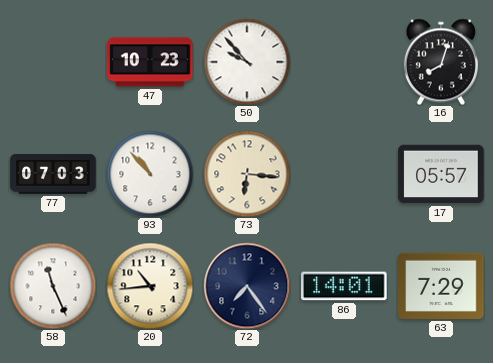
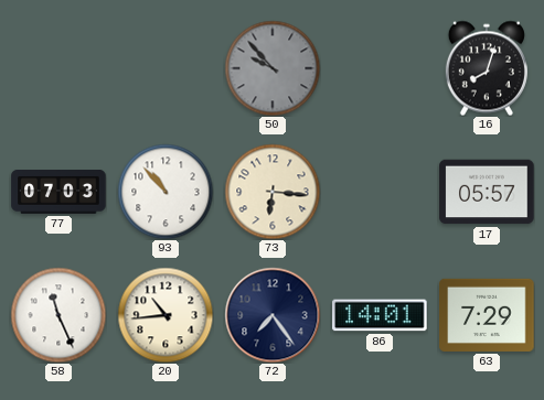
47: 10:23 -> none
50 dial: white -> grey
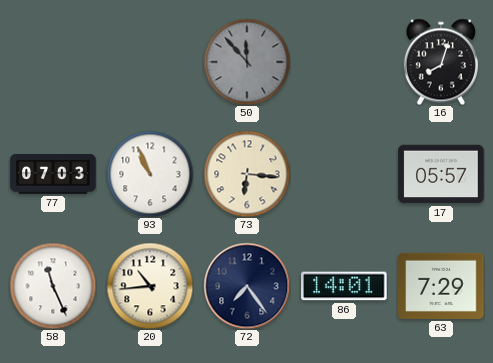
50: 9:53 -> 11:53
93: 10:53 -> 10:56
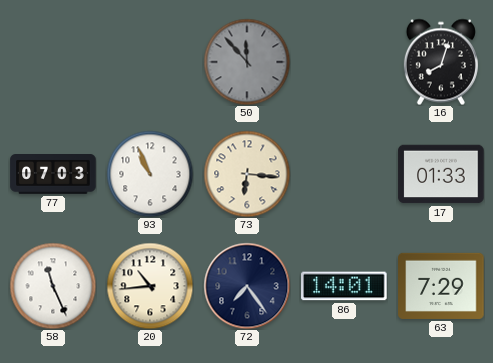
17: 05:57 -> 01:33
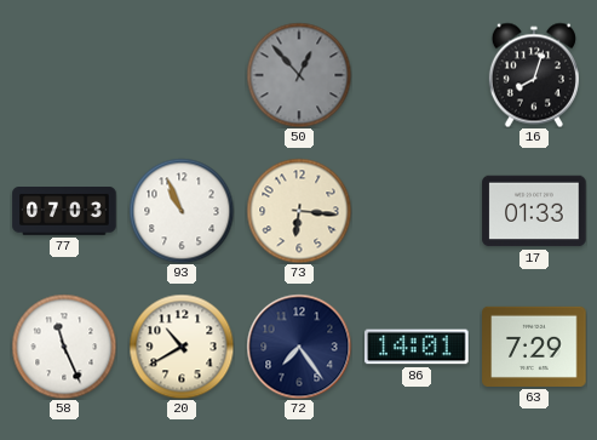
50: 11:53 -> 12:53
20: 10:44 -> 10:40
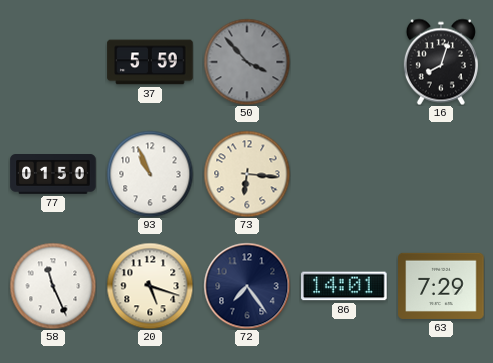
37: none -> 5:59
50: 12:53 -> 3:53
77: 07:03 -> 01:50
17: 01:33 -> none
20: 10:40 -> 5:18
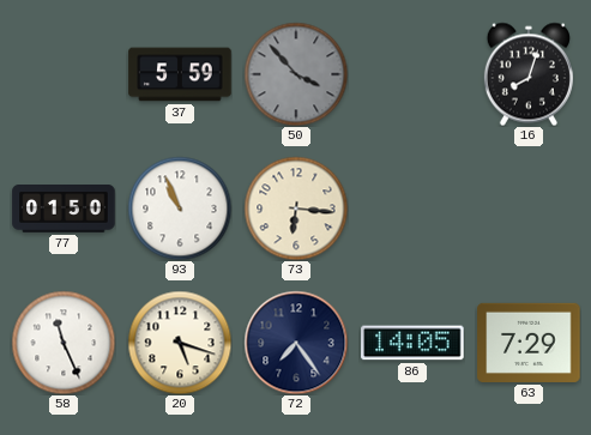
86: 14:01 -> 14:05
